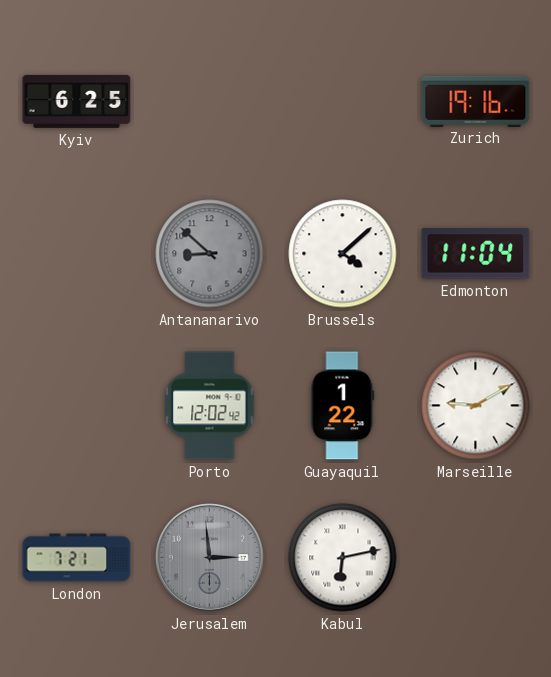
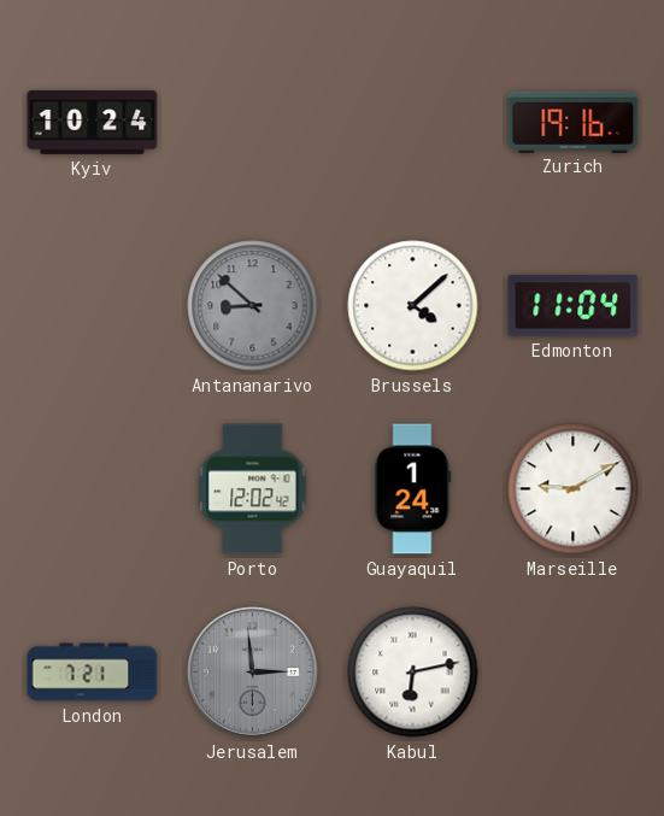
Kyiv: 6:25 -> 10:24
Guayaquil: 1:22 -> 1:24
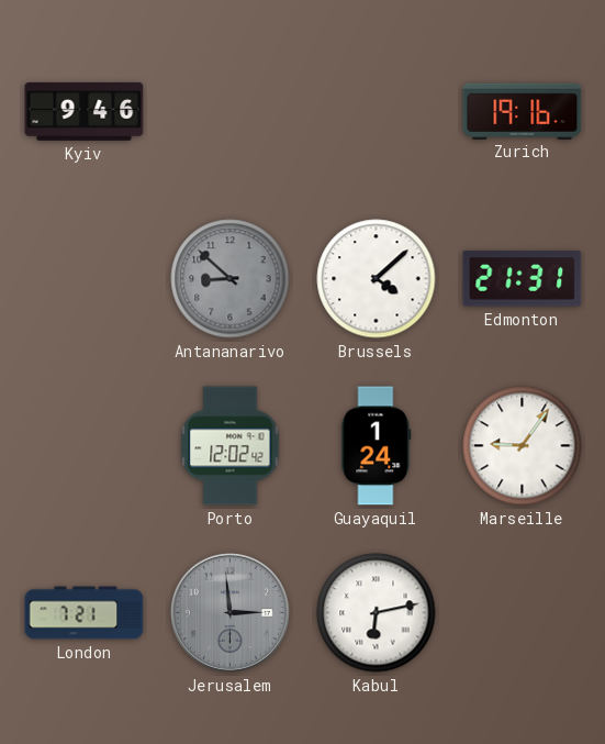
Kyiv: 10:24 -> 9:46
Edmonton: 11:04 -> 21:31
Marseille: 9:10 -> 9:06
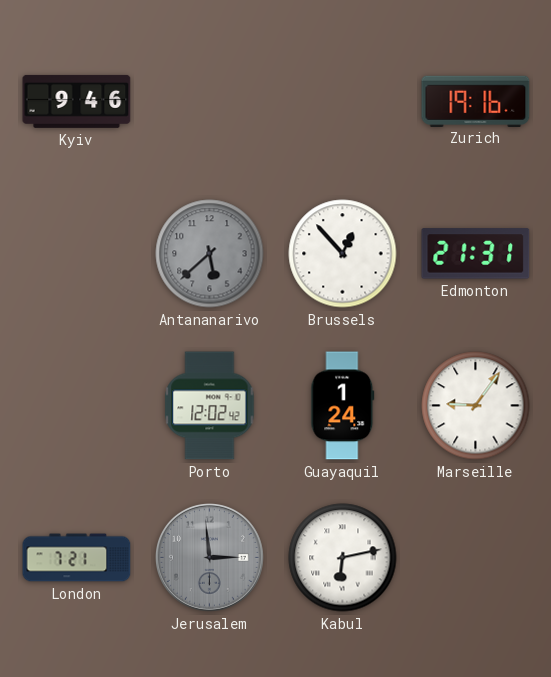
Antananarivo: 8:52 -> 5:38
Brussels: 4:08 -> 12:53
